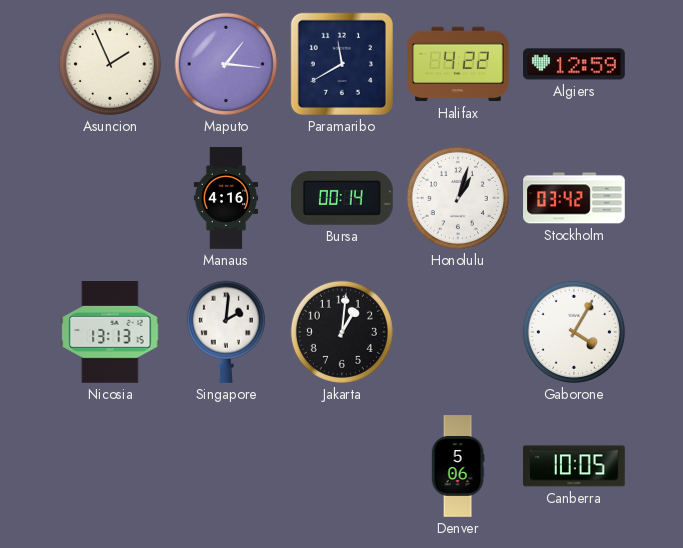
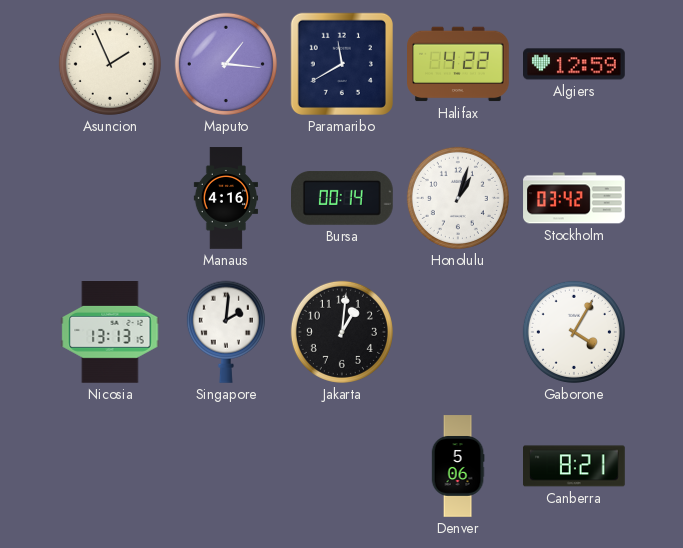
Canberra: 10:05 -> 8:21
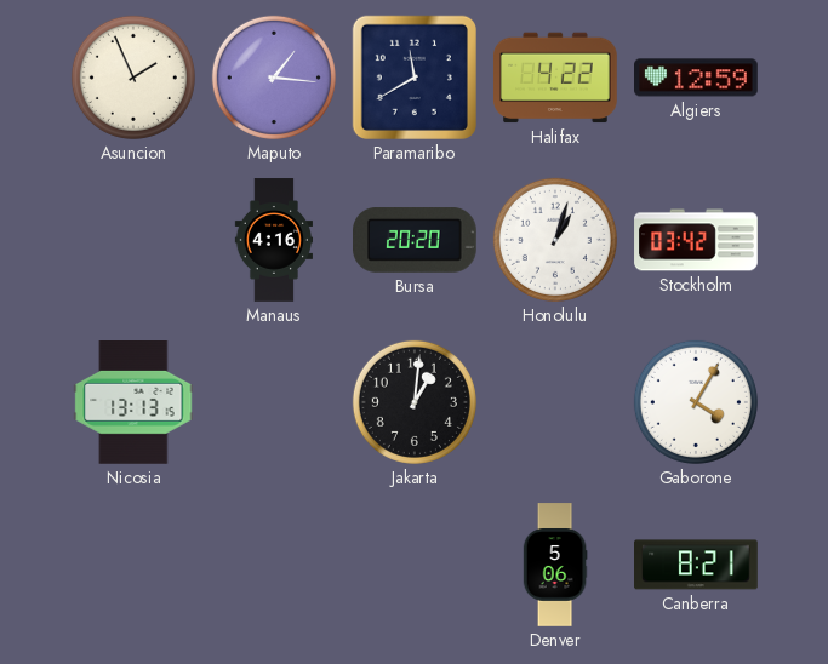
Bursa: 00:14 -> 20:20
Singapore: 2:01 -> none
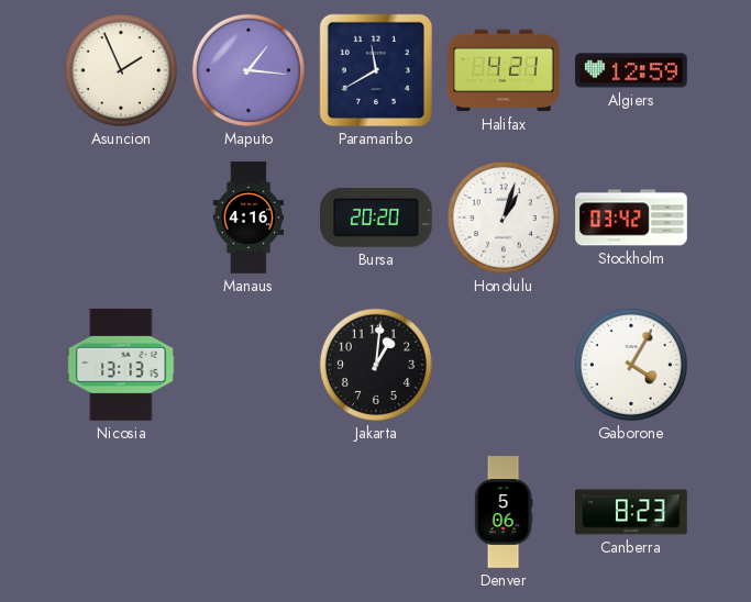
Halifax: 4:22 -> 4:21
Canberra: 8:21 -> 8:23
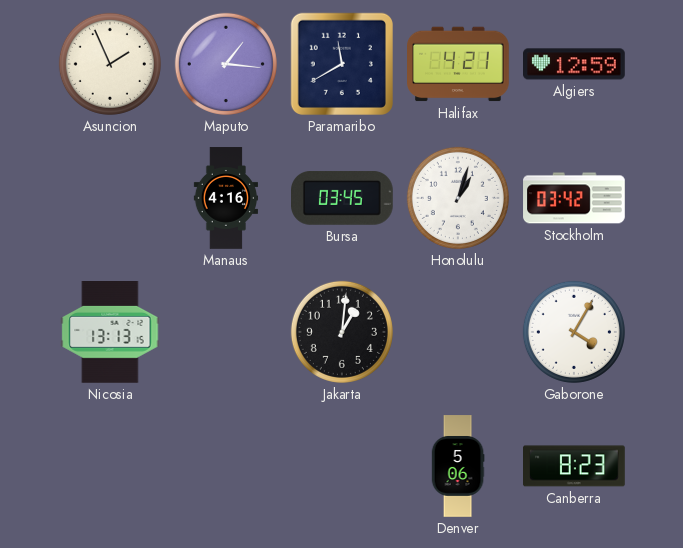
Bursa: 20:20 -> 03:45
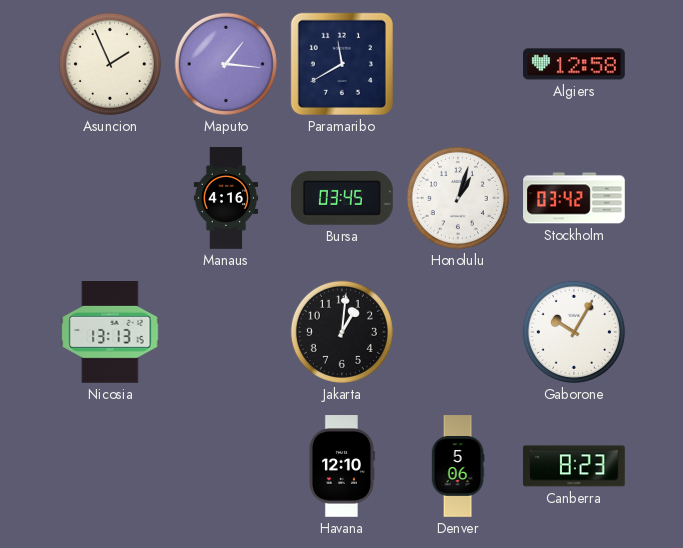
Halifax: 4:21 -> none
Algiers: 12:59 -> 12:58
Gaborone: 4:05 -> 10:05
Havana: none -> 12:10
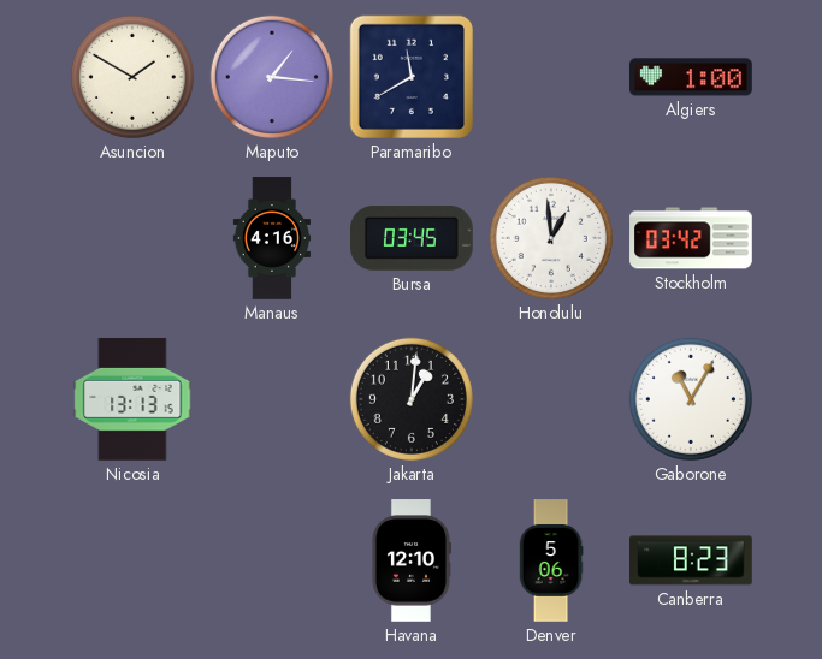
Asuncion: 1:56 -> 1:50
Algiers: 12:58 -> 1:00
Honolulu: 1:03 -> 12:59
Gaborone: 10:05 -> 11:05
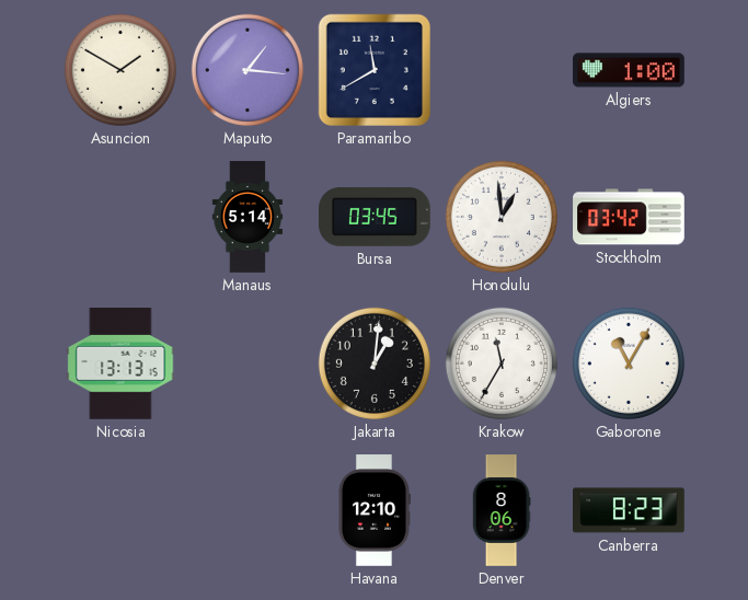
Manaus: 4:16 -> 5:14
Krakow: none -> 11:35
Denver: 5:06 -> 8:06
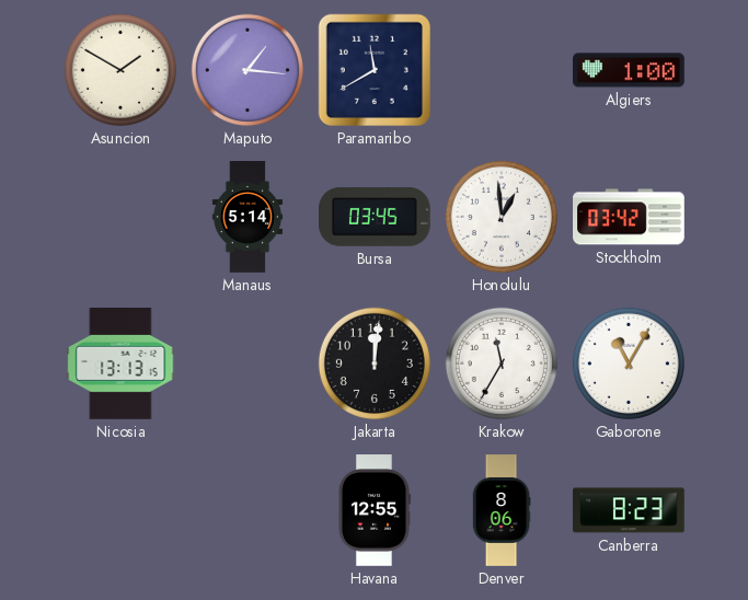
Jakarta: 1:01 -> 12:01
Havana: 12:10 -> 12:55
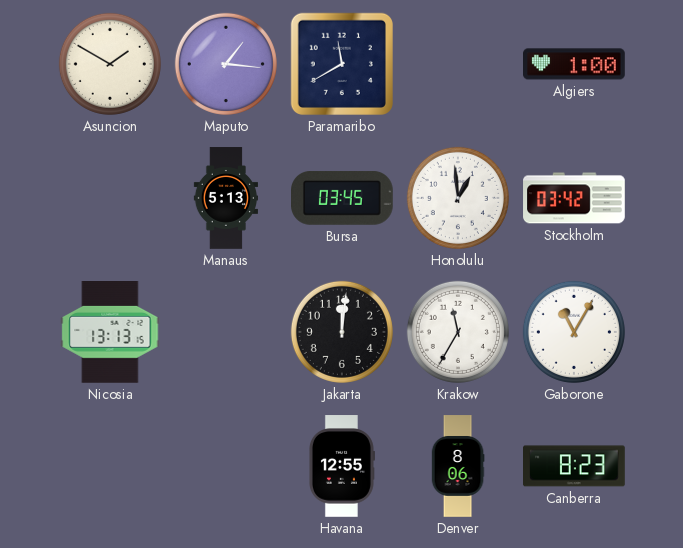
Manaus: 5:14 -> 5:13
